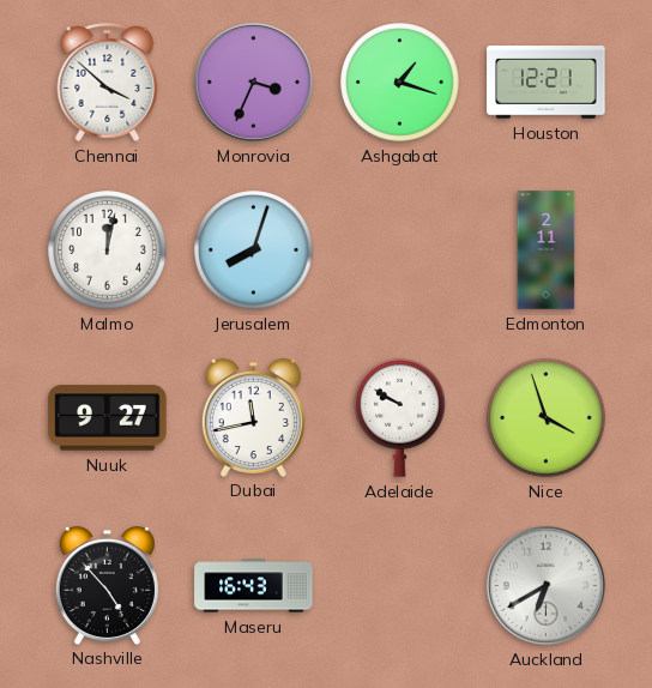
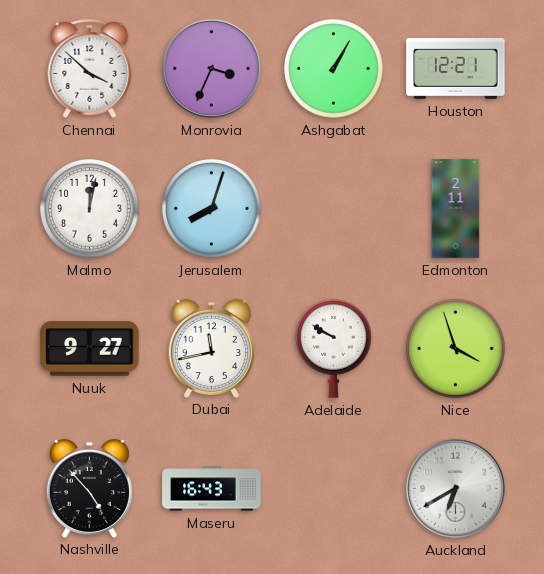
Ashgabat: 1:18 -> 1:05
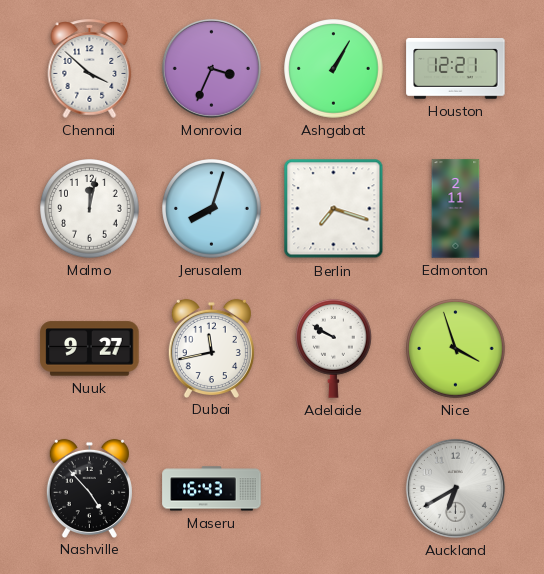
Berlin: none -> 7:18
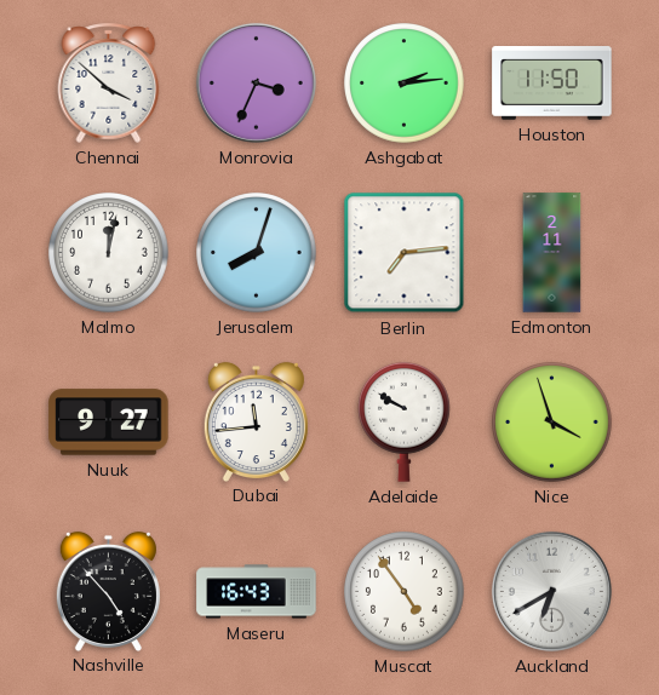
Ashgabat: 1:05 -> 2:14
Houston: 12:21 -> 11:50
Berlin: 7:18 -> 7:14
Dubai: 11:43 -> 11:44
Muscat: none -> 4:54
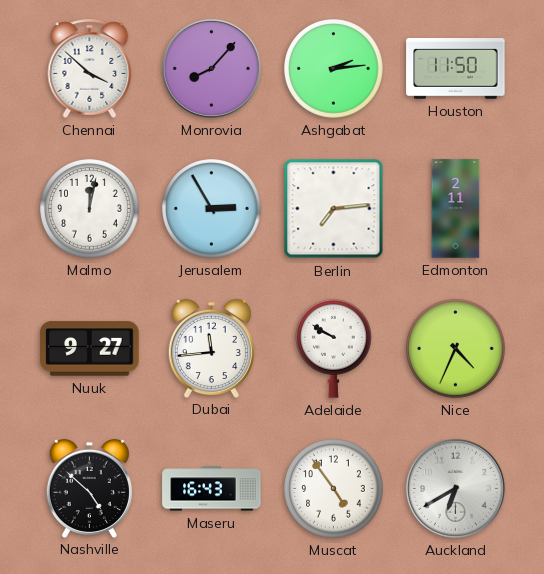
Monrovia: 3:34 -> 8:07
Jerusalem: 8:03 -> 2:55
Nice: 3:57 -> 4:34
Nashville: 4:53 -> 4:52
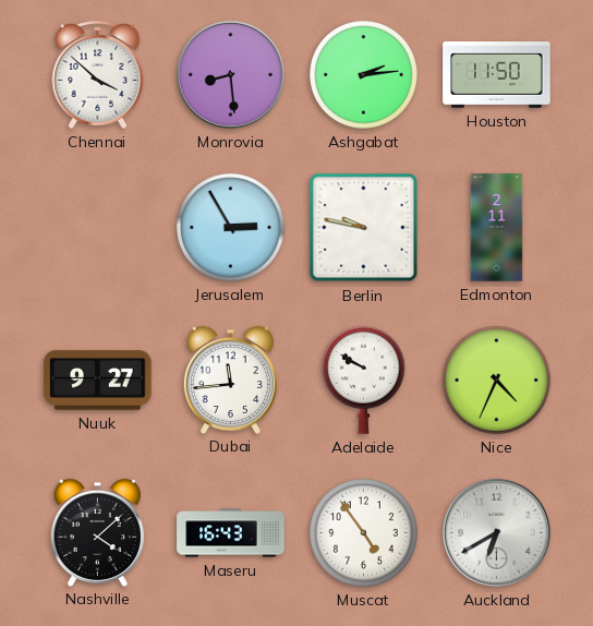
Monrovia: 8:07 -> 8:29
Malmo: 12:02 -> none
Berlin: 7:14 -> 9:47
Nashville: 4:52 -> 4:08
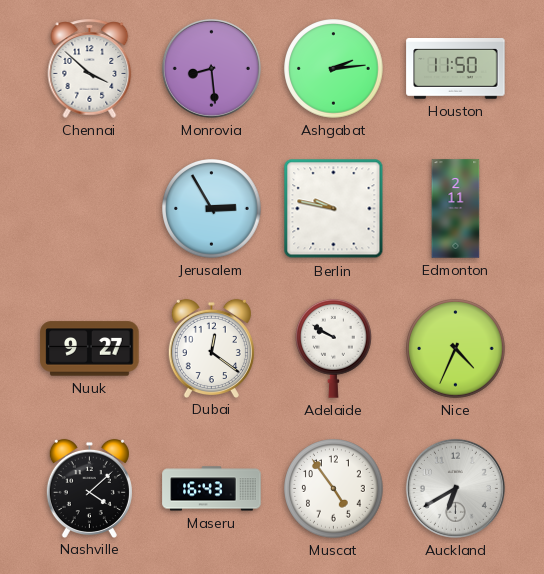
Dubai: 11:44 -> 12:21
